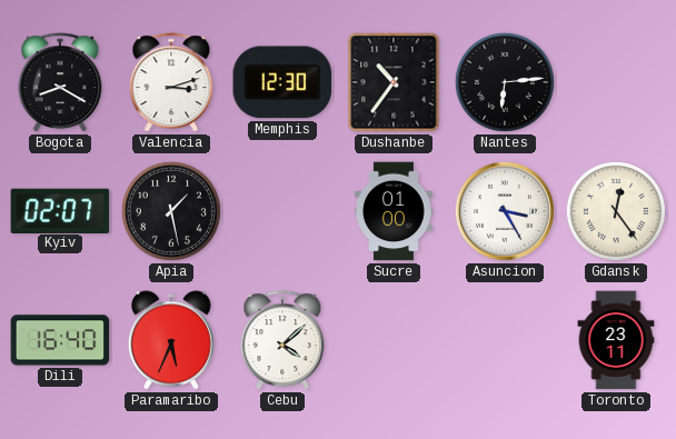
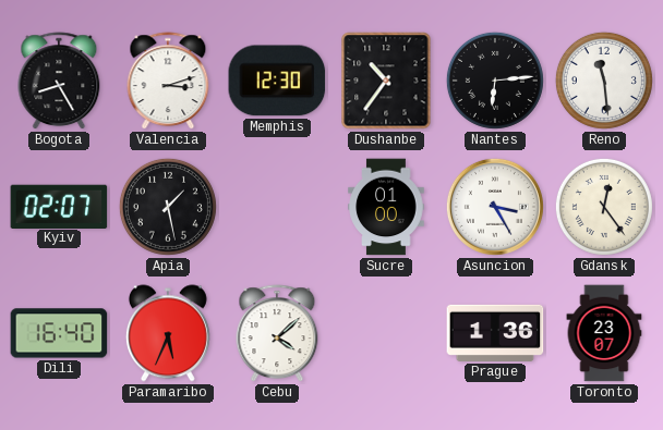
Bogota: 8:20 -> 8:25
Reno: none -> 11:29
Prague: none -> 1:36
Toronto: 23:11 -> 23:07
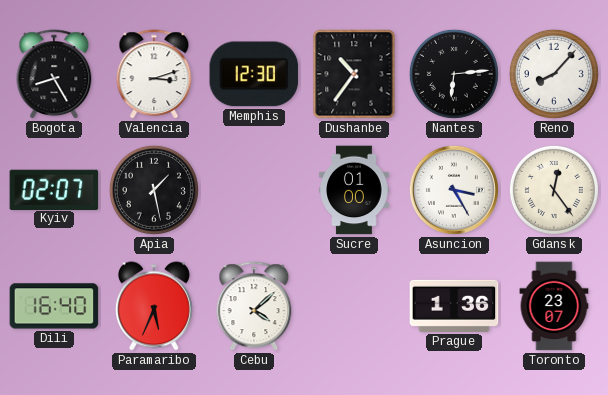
Reno: 11:29 -> 8:07
